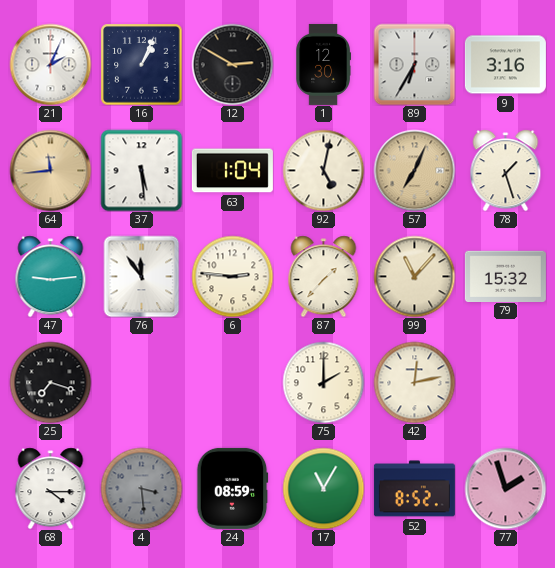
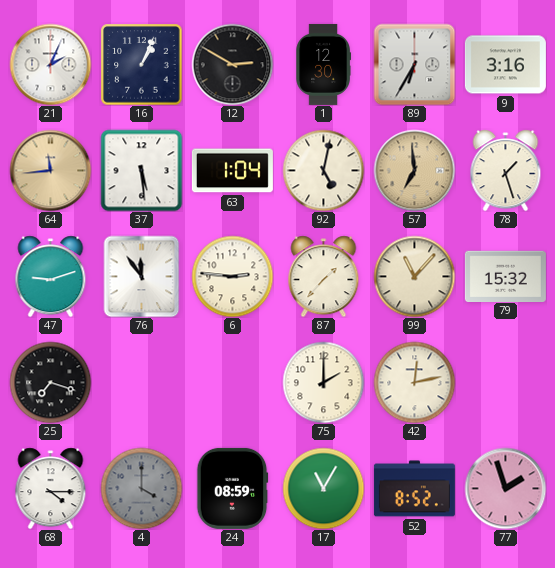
57: 7:04 -> 6:59
47: 9:14 -> 9:12
4: 3:29 -> 4:00
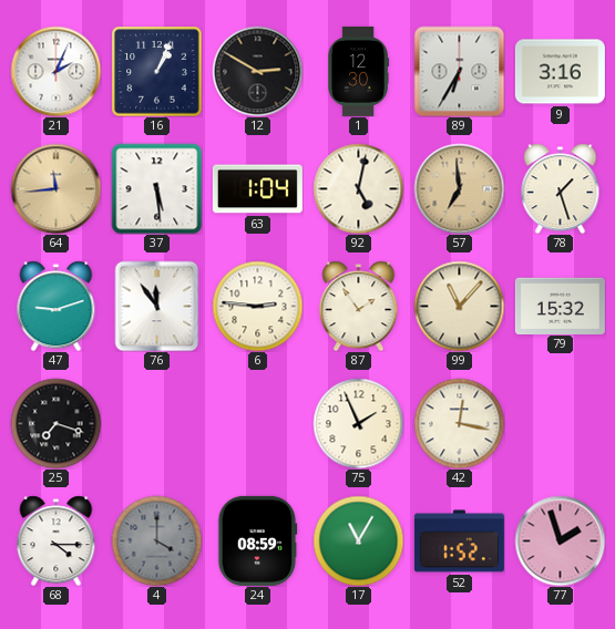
87: 1:37 -> 1:54
75: 2:00 -> 1:56
42: 12:13 -> 12:17
52: 8:52 -> 1:52
